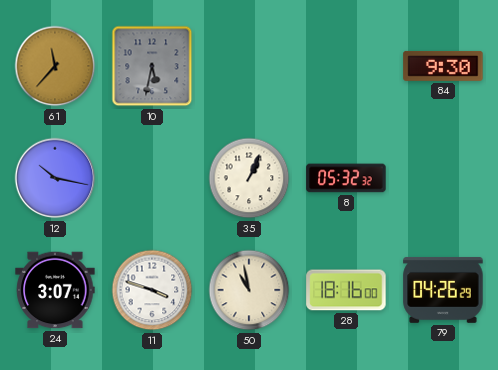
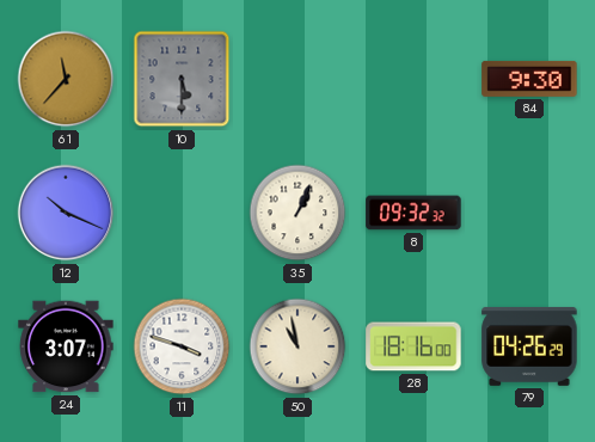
10: 5:32 -> 5:30
12: 10:17 -> 10:19
8: 05:32 -> 09:32
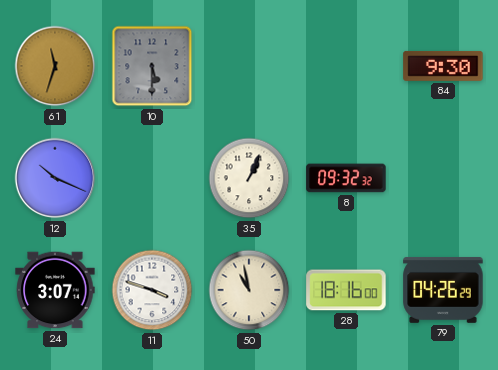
61: 11:37 -> 11:33
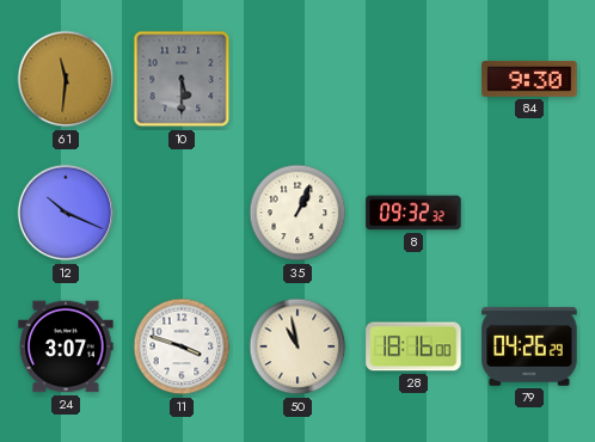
61: 11:33 -> 11:31
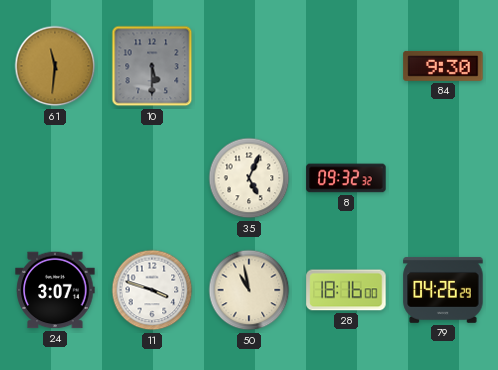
12: 10:19 -> none
35: 1:04 -> 5:04
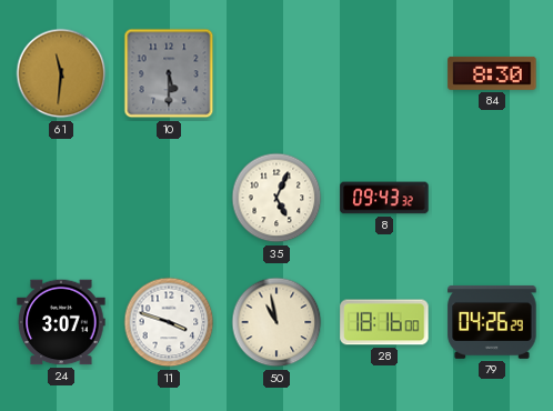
84: 9:30 -> 8:30
8: 09:32 -> 09:43
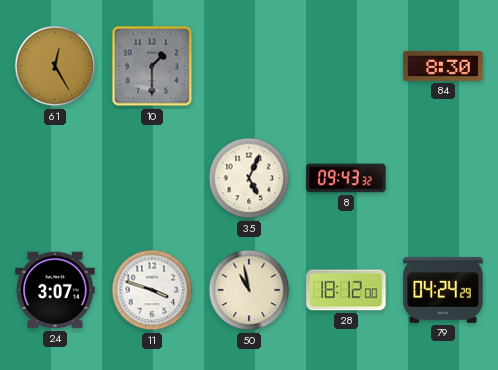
61: 11:31 -> 12:25
10: 5:30 -> 1:30
28: 18:16 -> 18:12
79: 04:26 -> 04:24
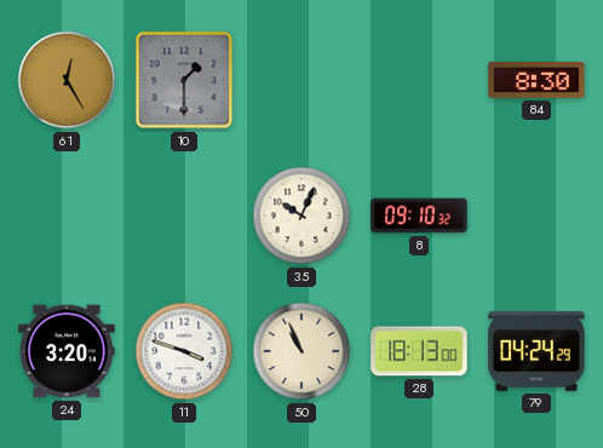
35: 5:04 -> 10:04
8: 09:43 -> 09:10
24: 3:07 -> 3:20
50: 10:58 -> 10:56
28: 18:12 -> 18:13
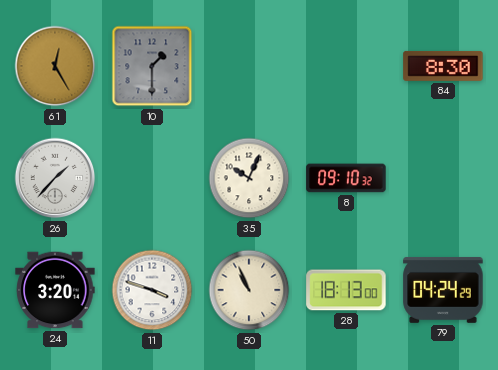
26: none -> 1:37
